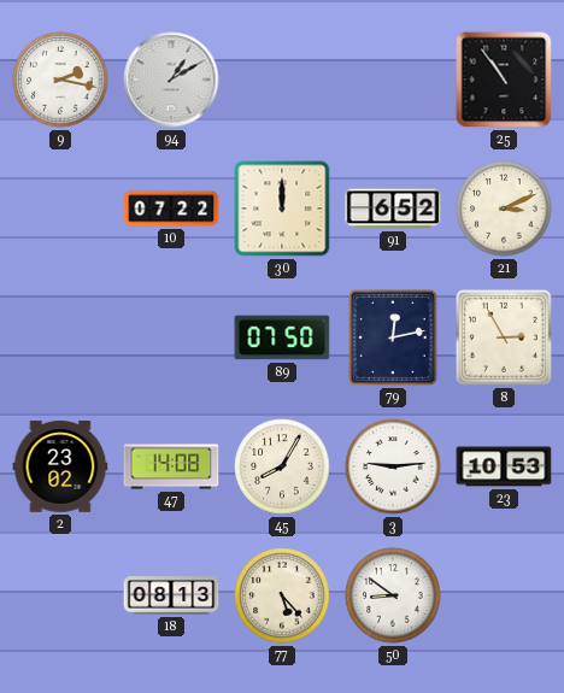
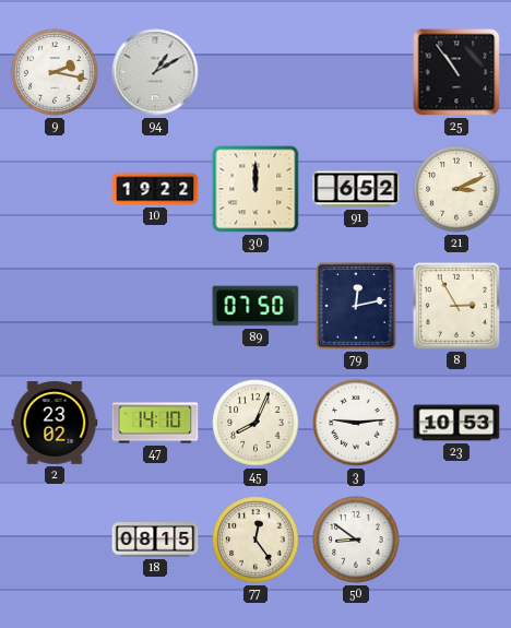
10: 07:22 -> 19:22
47: 14:08 -> 14:10
45: 8:05 -> 8:04
18: 08:13 -> 08:15
77: 5:23 -> 12:24
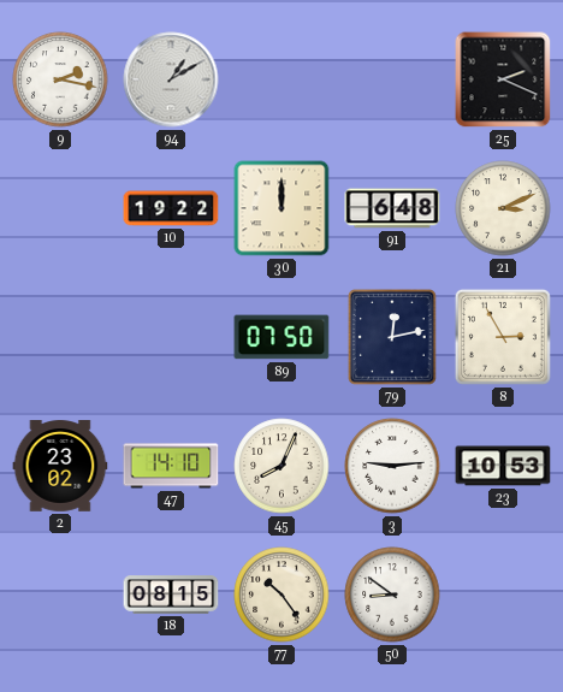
25: 10:54 -> 2:19
91: 6:52 -> 6:48
77: 12:24 -> 10:24
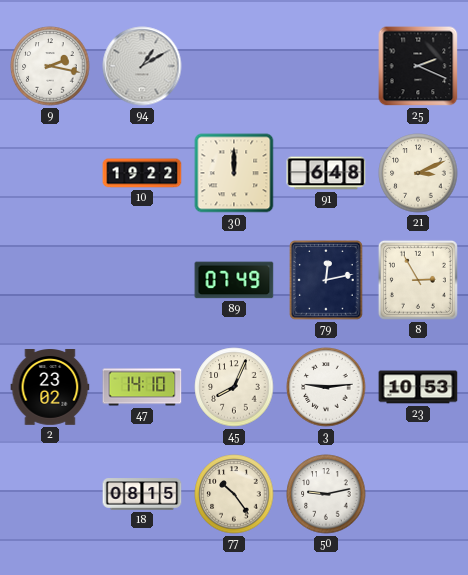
89: 07:50 -> 07:49
50: 8:51 -> 9:13
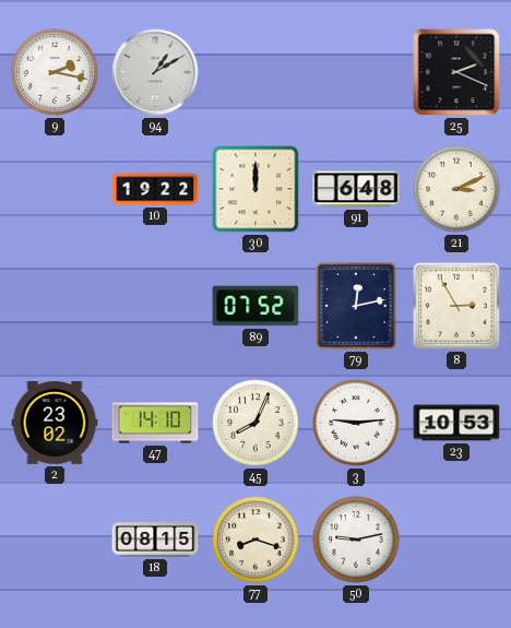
89: 07:49 -> 07:52
77: 10:24 -> 8:18
